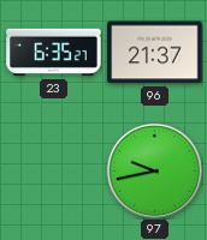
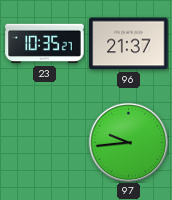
23: 6:35 -> 10:35
97: 9:43 -> 9:44
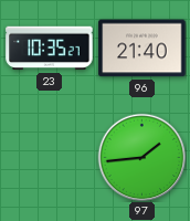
96: 21:37 -> 21:40
97: 9:44 -> 1:44
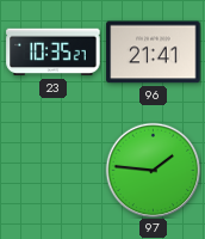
96: 21:40 -> 21:41
97: 1:44 -> 1:46
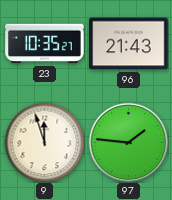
96: 21:41 -> 21:43
9: none -> 11:57
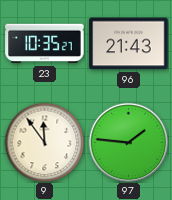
9: 11:57 -> 11:54
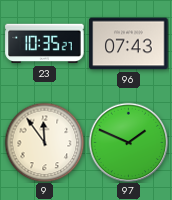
96: 21:43 -> 07:43
97: 1:46 -> 1:49
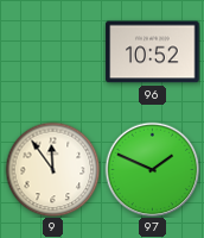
23: 10:35 -> none
96: 07:43 -> 10:52
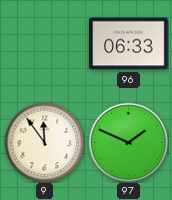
96: 10:52 -> 06:33
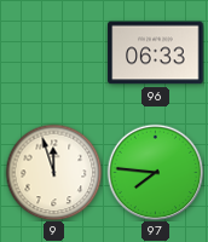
9: 11:54 -> 11:57
97: 1:49 -> 7:46
